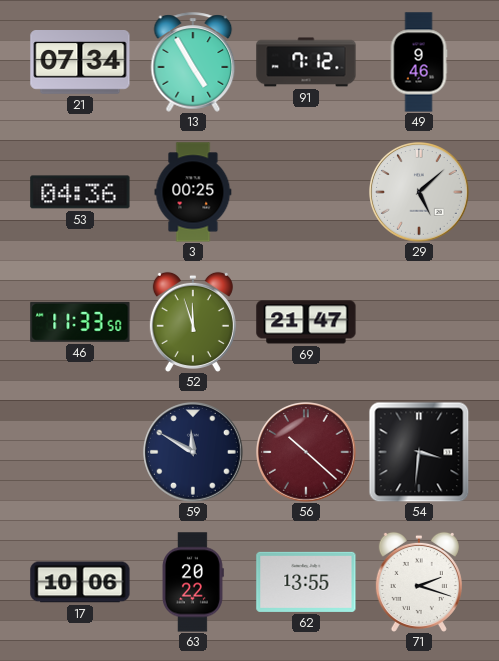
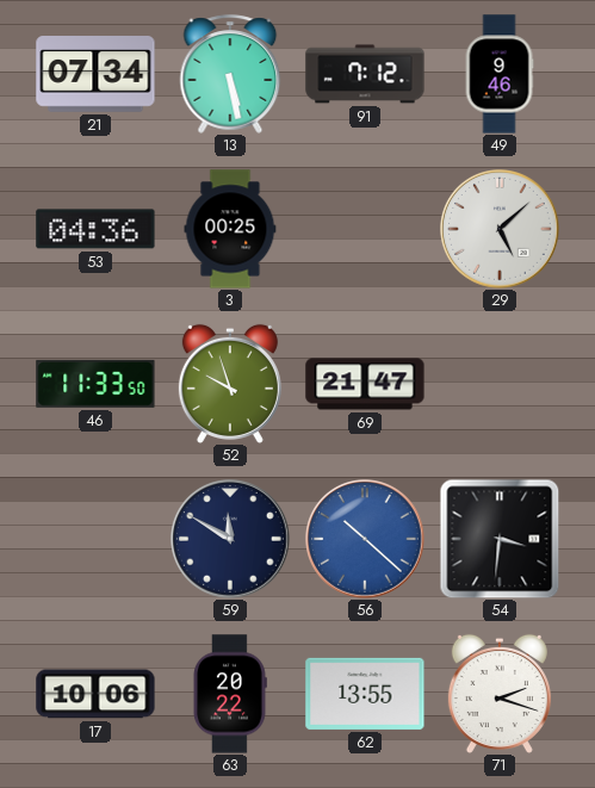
13: 4:55 -> 5:28
52: 11:57 -> 9:57
56 dial: burgundy -> blue
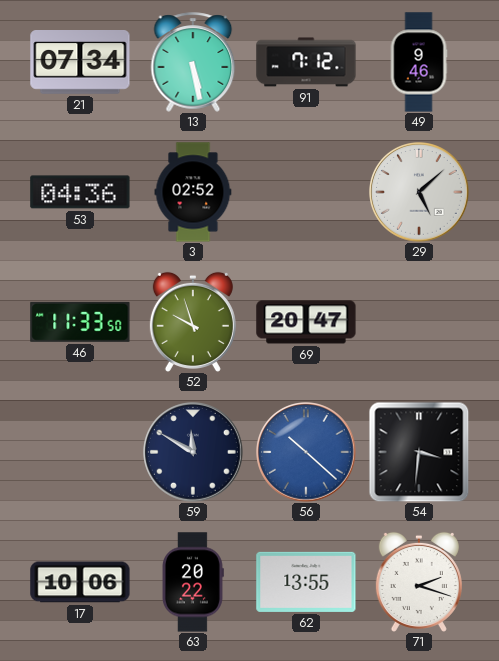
3: 00:25 -> 02:52
69: 21:47 -> 20:47
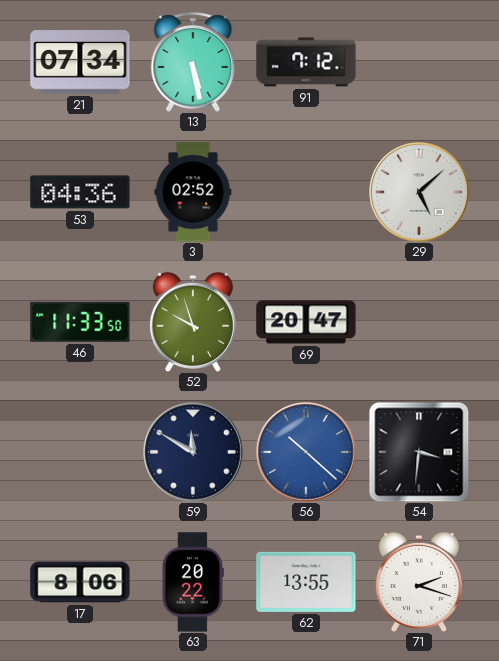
49: 9:46 -> none
17: 10:06 -> 8:06
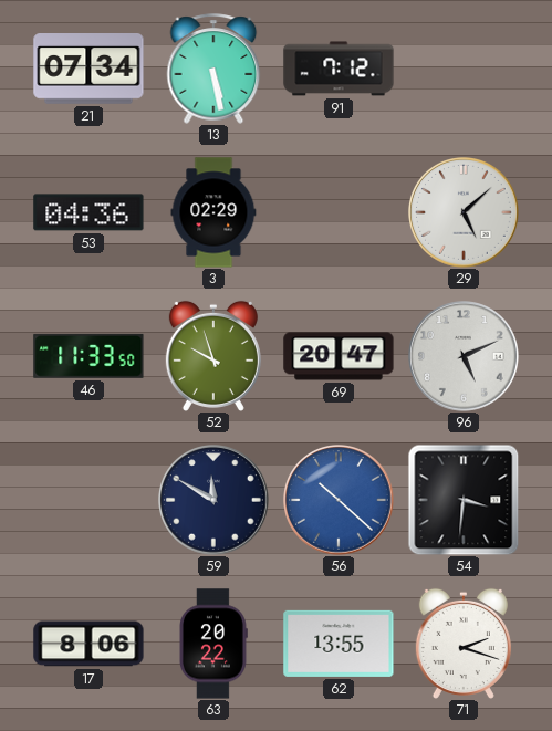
3: 02:52 -> 02:29
96: none -> 5:11
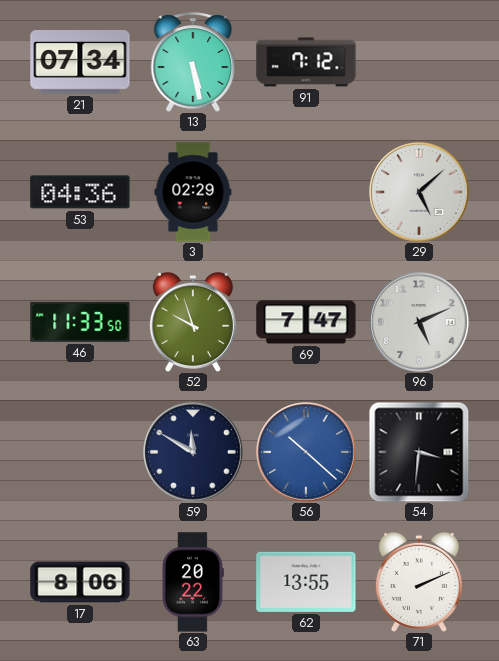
69: 20:47 -> 7:47
71: 2:18 -> 2:11
